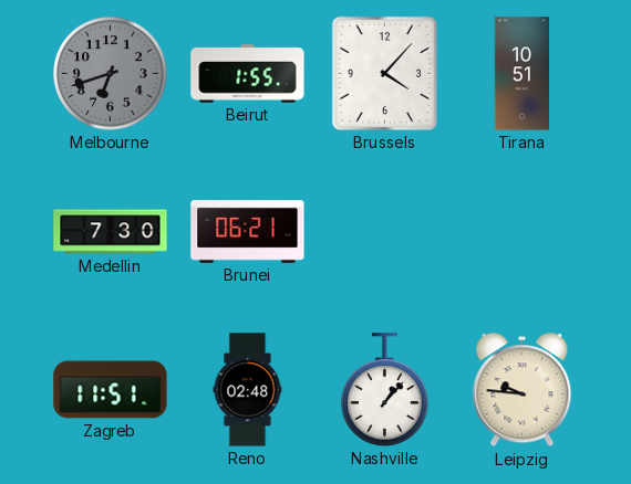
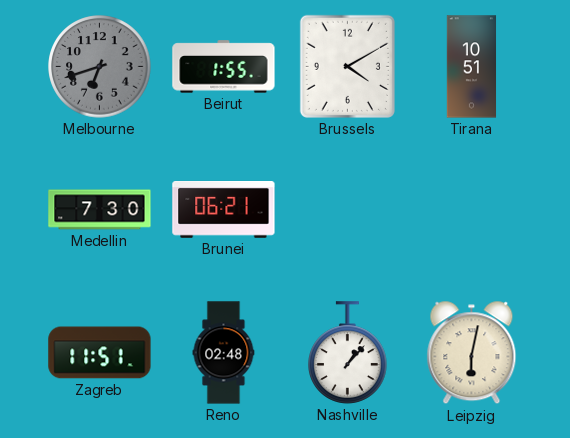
Brussels: 4:07 -> 4:10
Leipzig: 9:46 -> 6:02
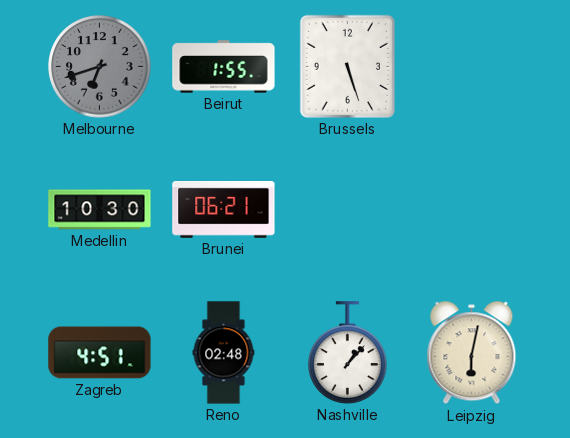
Brussels: 4:10 -> 5:27
Tirana: 10:51 -> none
Medellin: 7:30 -> 10:30
Zagreb: 11:51 -> 4:51
